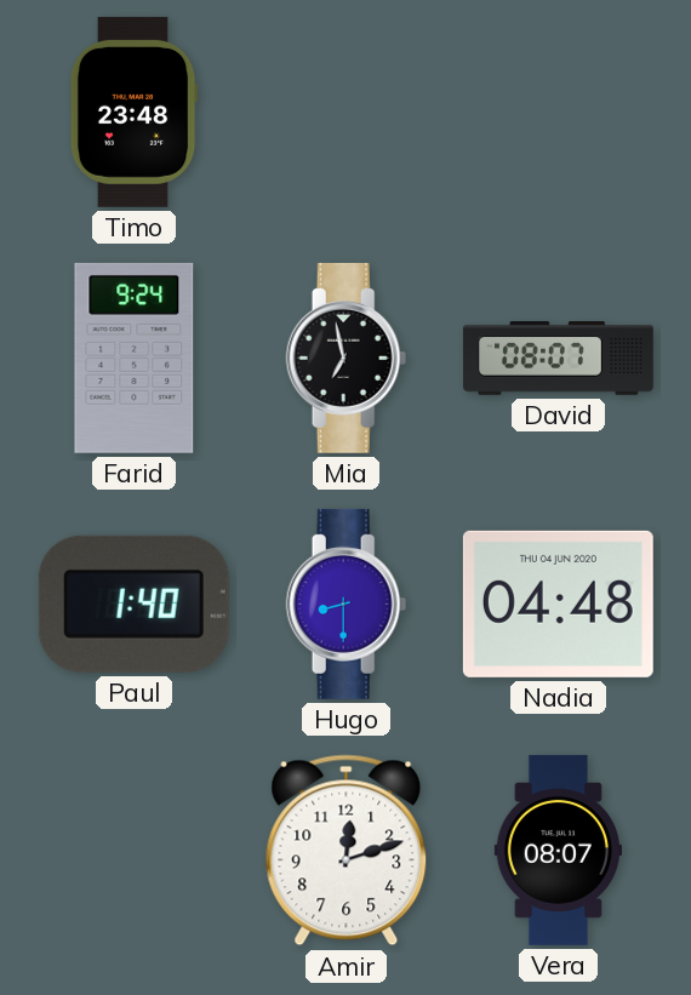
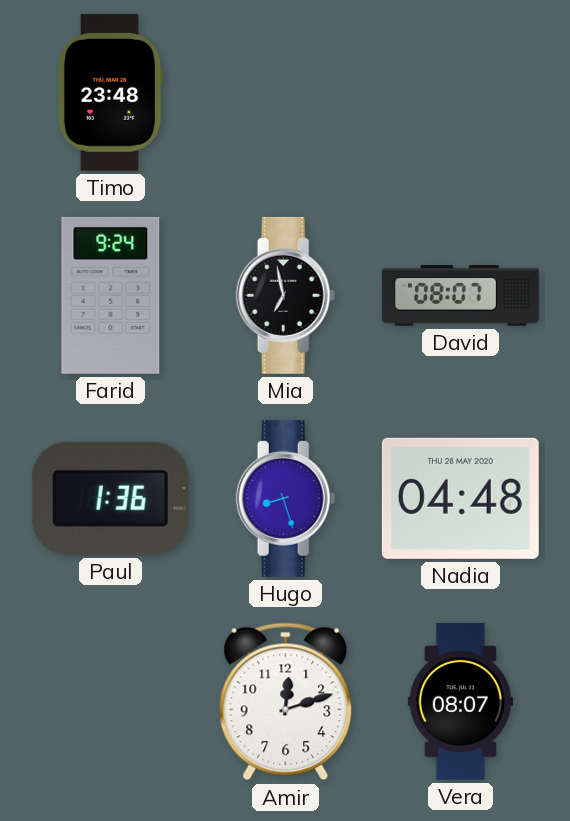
Paul: 1:40 -> 1:36
Hugo: 8:30 -> 8:27
Nadia date: THU 04 JUN 2020 -> THU 28 MAY 2020
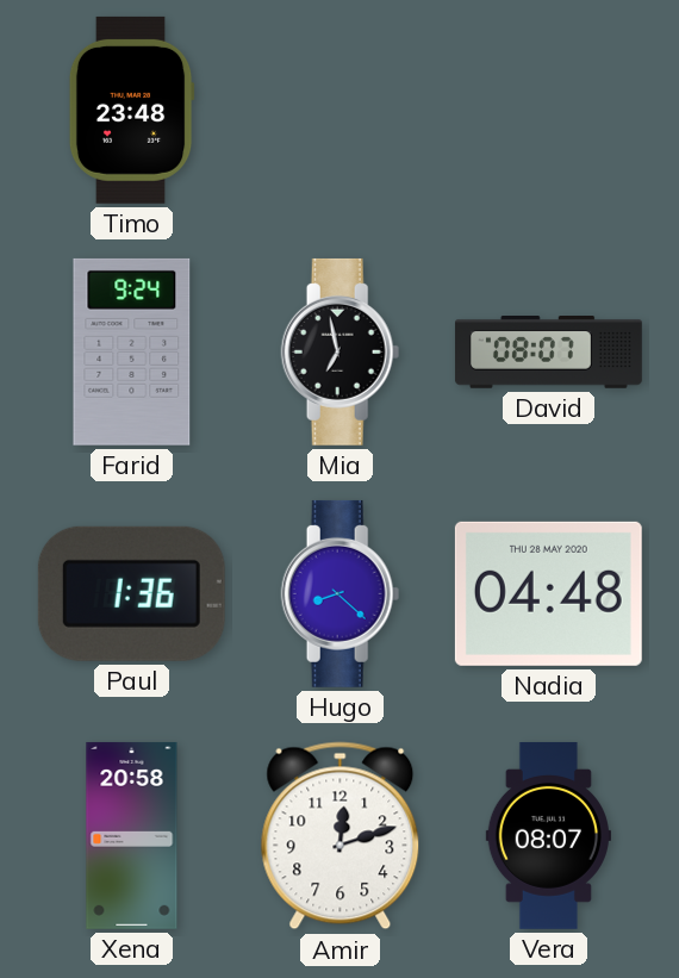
Hugo: 8:27 -> 8:22
Xena: none -> 20:58
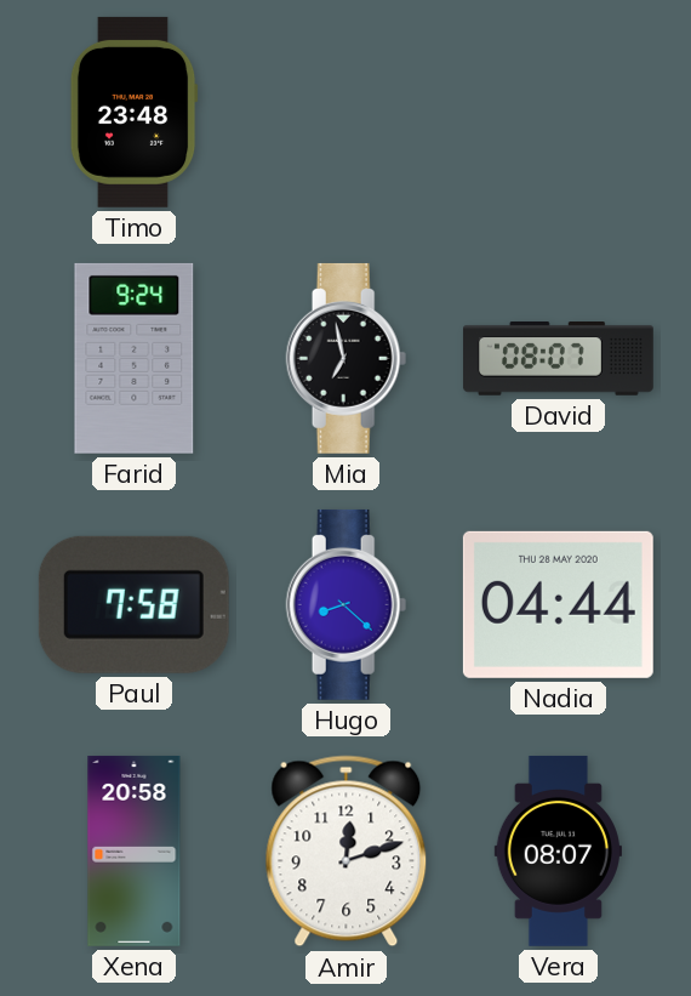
Paul: 1:36 -> 7:58
Nadia: 04:48 -> 04:44
